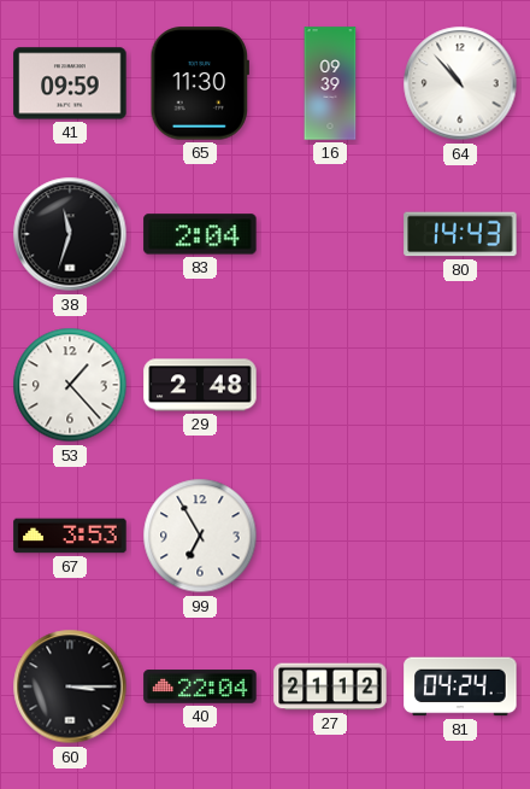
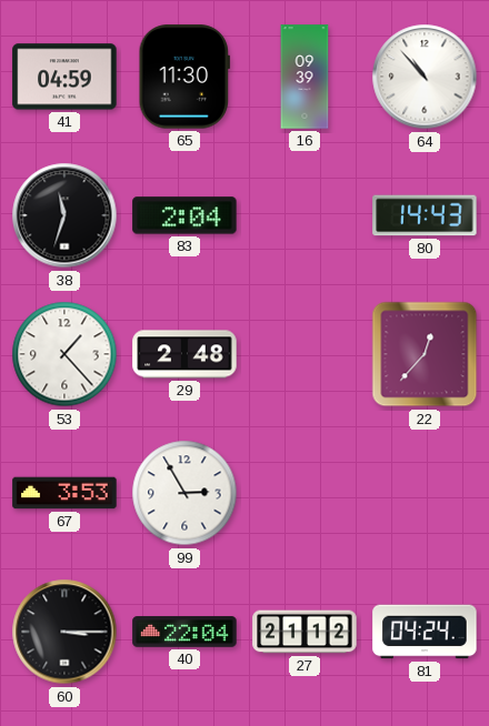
41: 09:59 -> 04:59
22: none -> 12:37
99: 6:55 -> 2:55
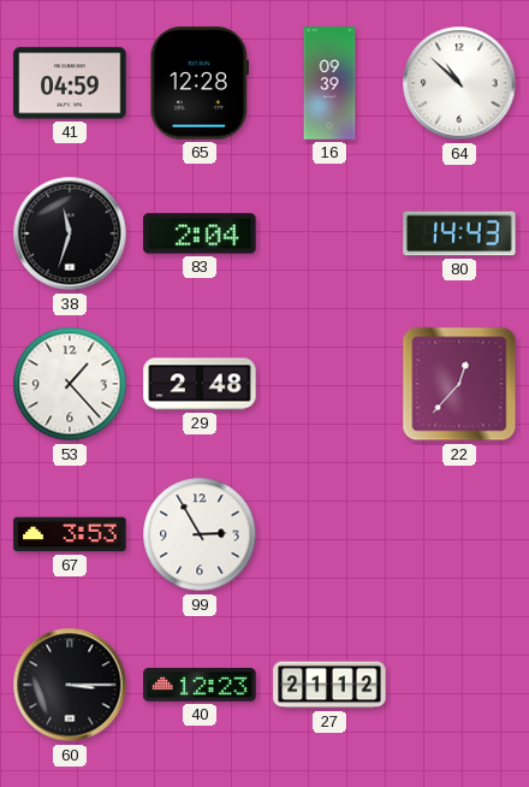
65: 11:30 -> 12:28
64: 10:53 -> 10:52
40: 22:04 -> 12:23
81: 04:24 -> none
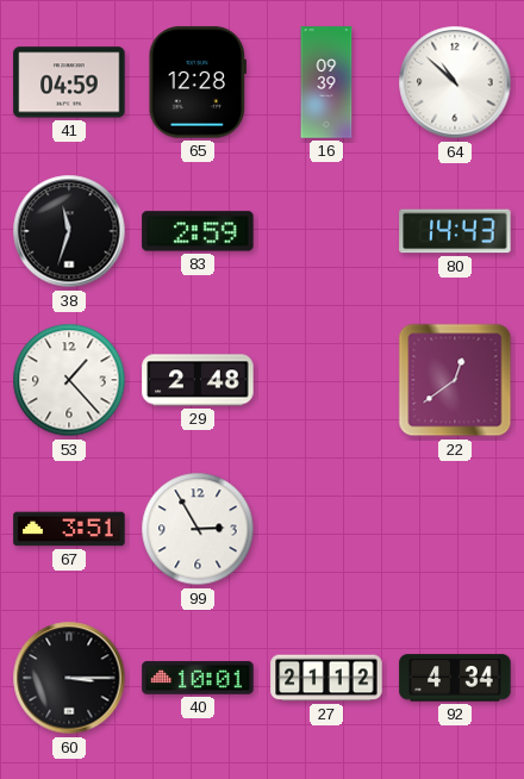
83: 2:04 -> 2:59
22: 12:37 -> 12:39
67: 3:53 -> 3:51
40: 12:23 -> 10:01
92: none -> 4:34
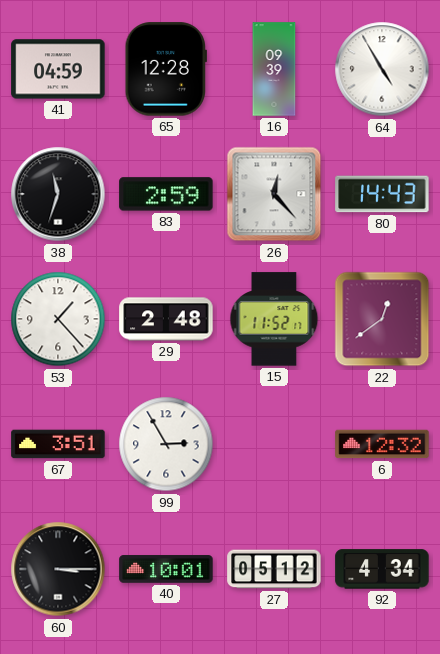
64: 10:52 -> 4:55
26: none -> 12:23
15: none -> 11:52
6: none -> 12:32
27: 21:12 -> 05:12
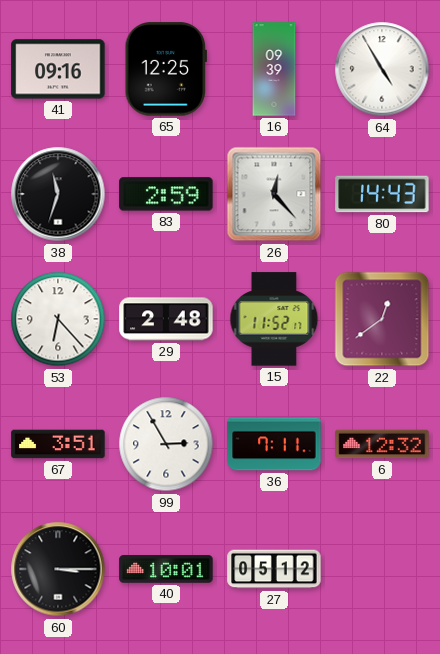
41: 04:59 -> 09:16
65: 12:28 -> 12:25
53: 1:23 -> 6:23
36: none -> 7:11
92: 4:34 -> none
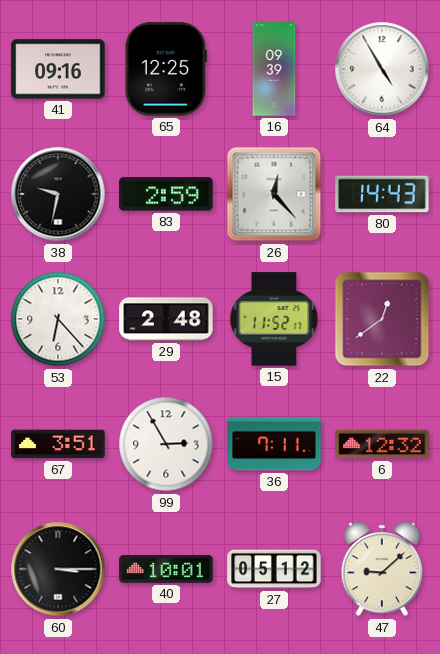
38: 11:33 -> 9:32
47: none -> 9:08
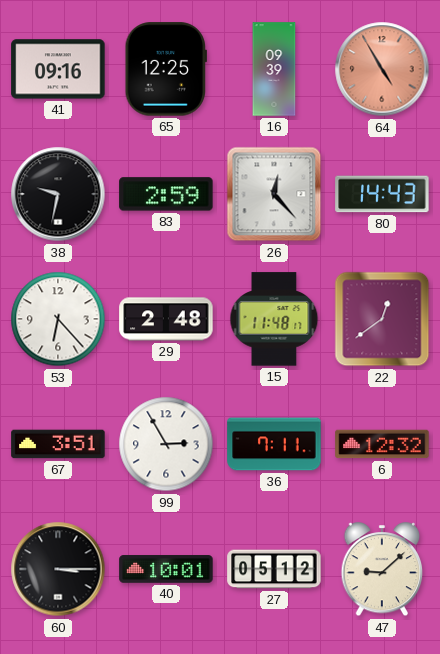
64 dial: white -> salmon
15: 11:52 -> 11:48
